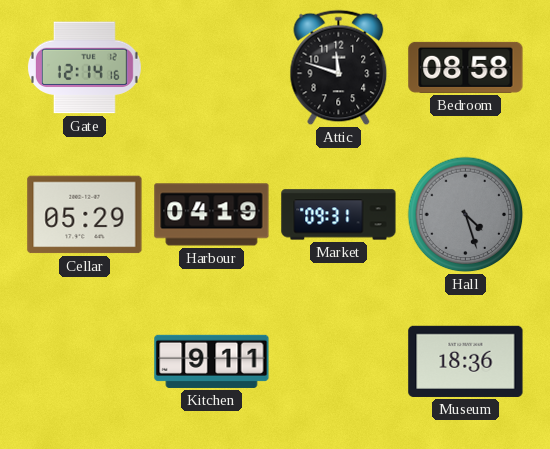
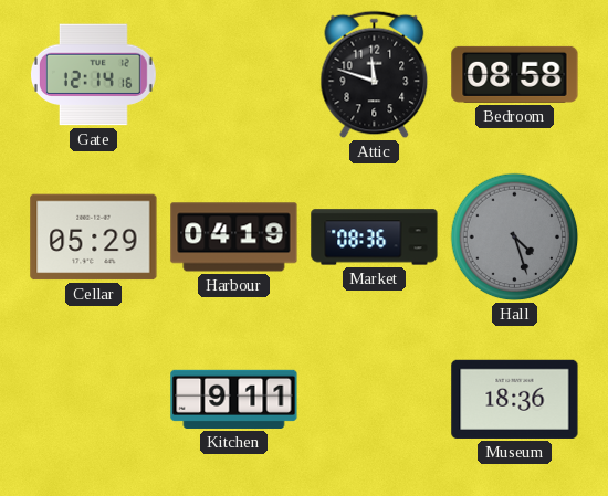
Market: 09:31 -> 08:36
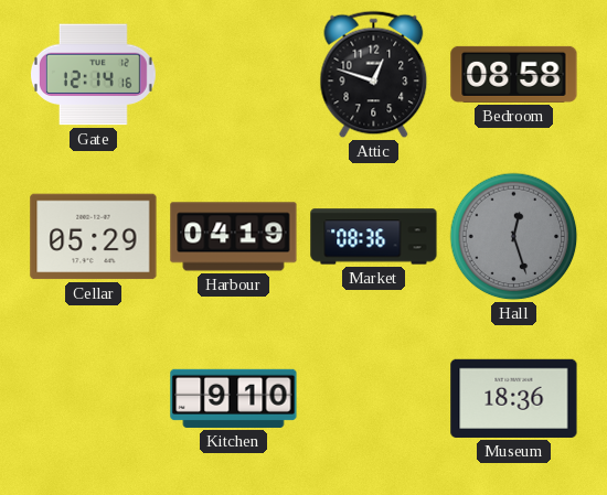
Attic: 11:48 -> 12:48
Hall: 4:27 -> 12:27
Kitchen: 9:11 -> 9:10
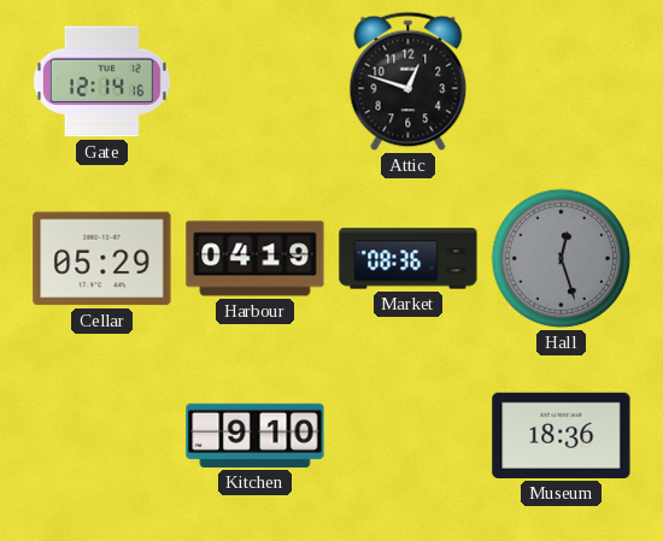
Bedroom: 08:58 -> none
